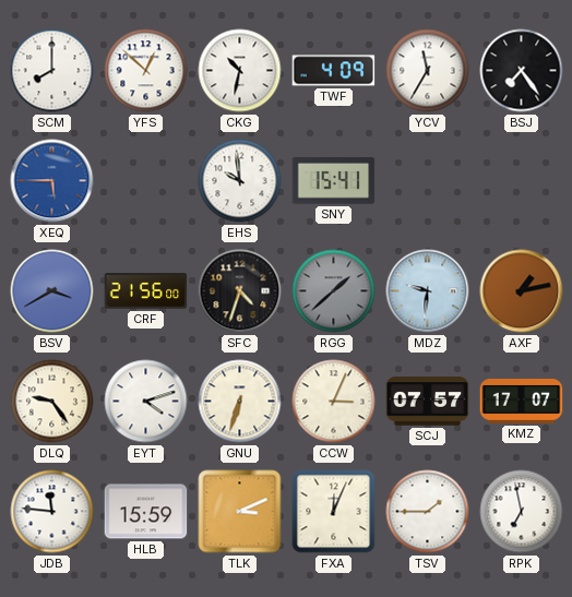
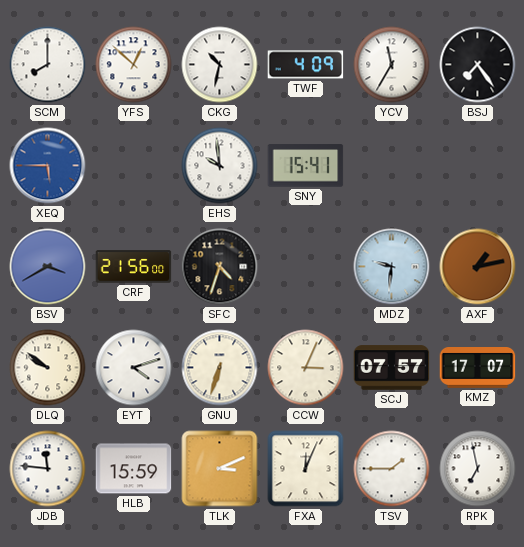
RGG: 1:38 -> none
DLQ: 9:24 -> 9:51
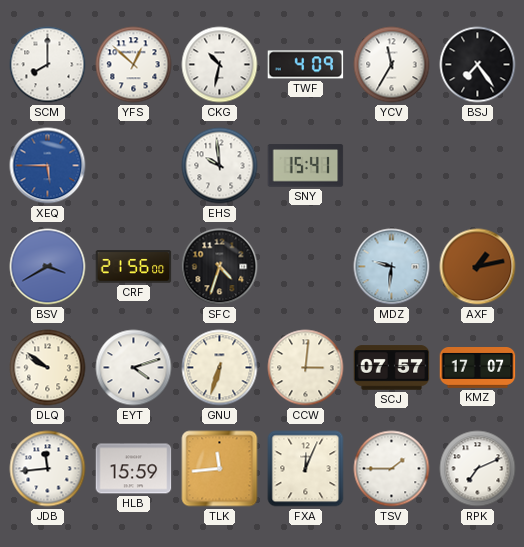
CCW: 3:04 -> 3:01
JDB: 11:46 -> 11:44
TLK: 3:11 -> 11:44
RPK: 6:58 -> 7:11
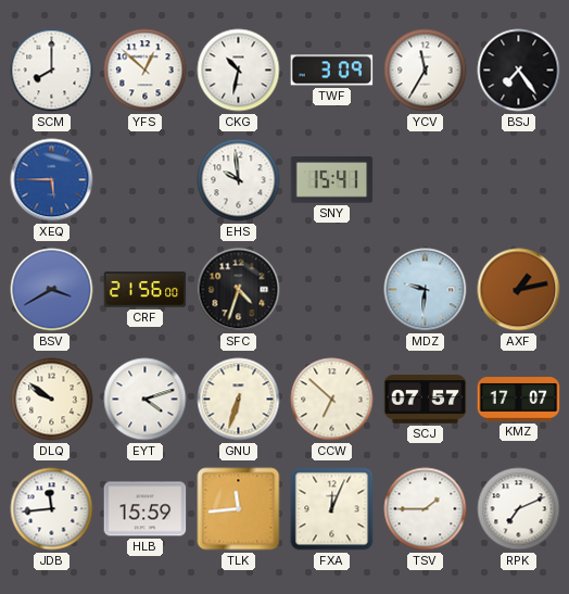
TWF: 4:09 -> 3:09
CCW: 3:01 -> 6:52
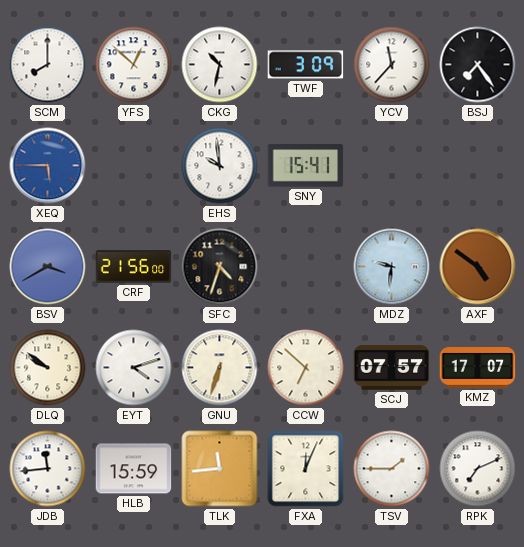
YCV: 11:35 -> 11:37
AXF: 1:13 -> 4:51
